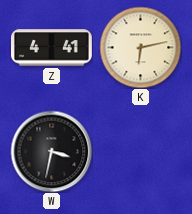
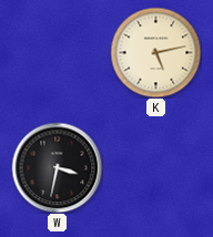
Z: 4:41 -> none
K: 6:13 -> 5:13
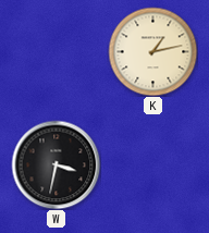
K: 5:13 -> 1:13
